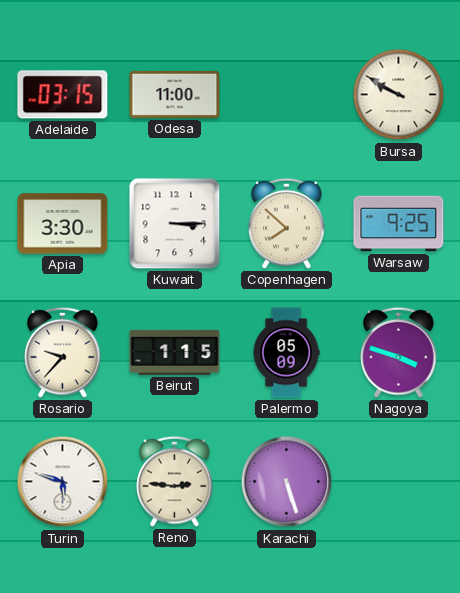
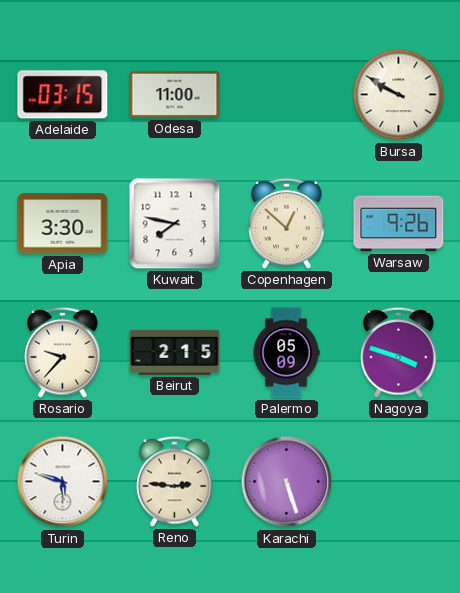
Kuwait: 3:15 -> 7:47
Copenhagen: 7:52 -> 12:52
Warsaw: 9:25 -> 9:26
Beirut: 1:15 -> 2:15
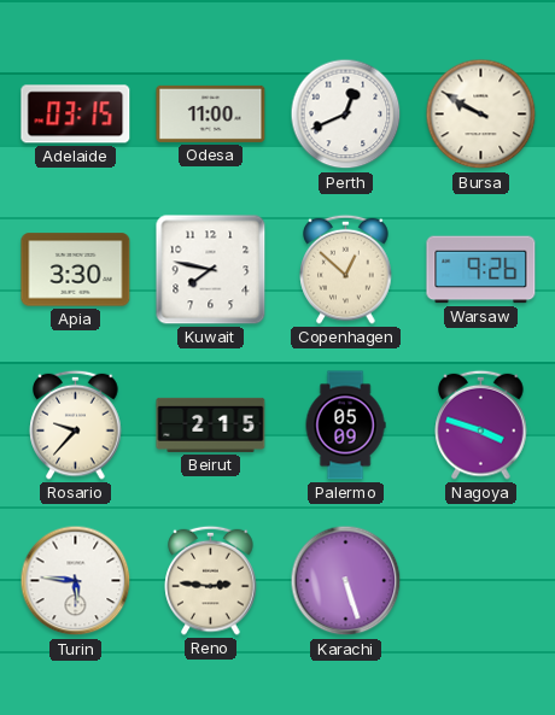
Perth: none -> 12:41
Turin: 5:48 -> 5:46
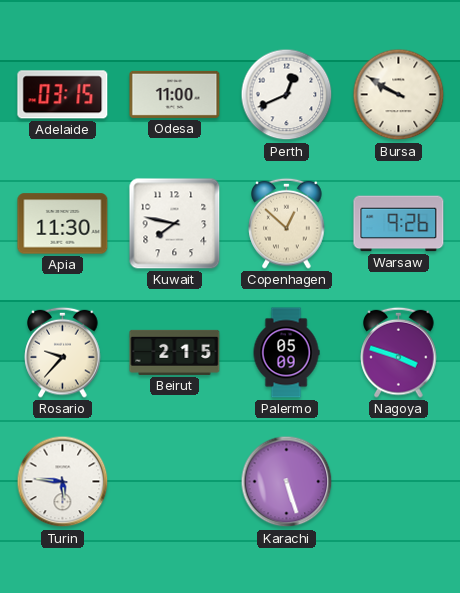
Apia: 3:30 -> 11:30
Reno: 2:46 -> none
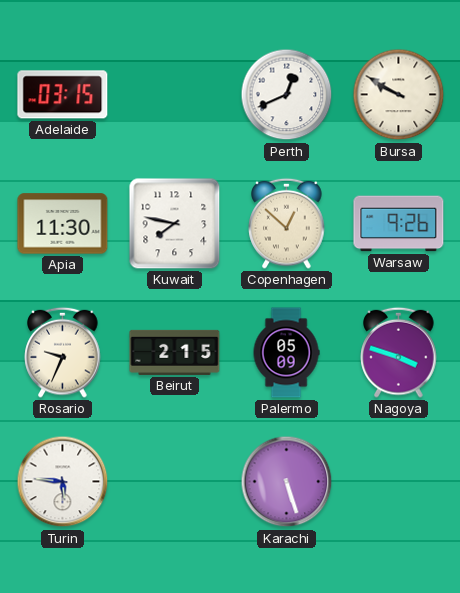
Odesa: 11:00 -> none
Rosario: 9:37 -> 9:34
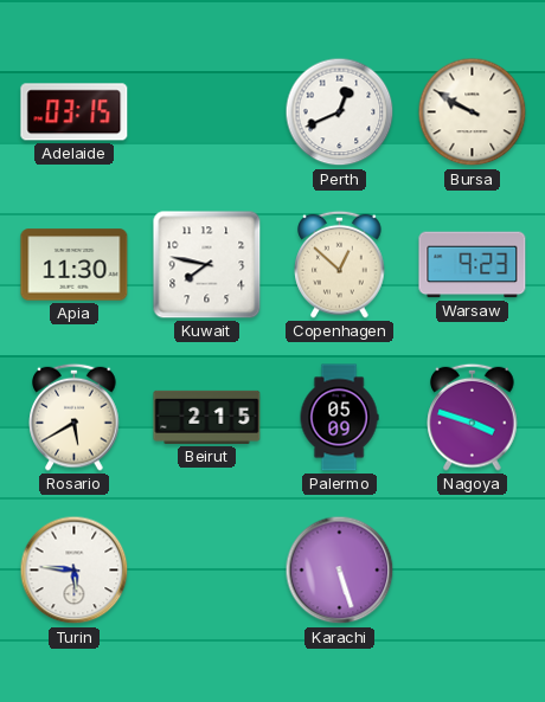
Warsaw: 9:26 -> 9:23
Rosario: 9:34 -> 5:40
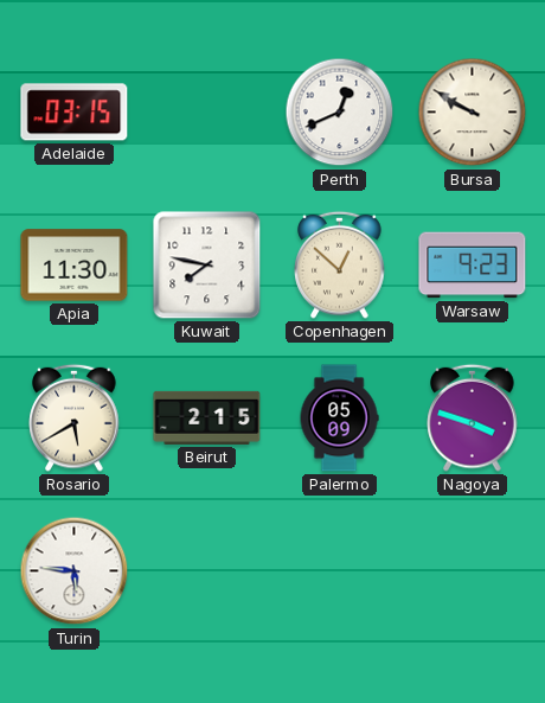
Karachi: 5:27 -> none
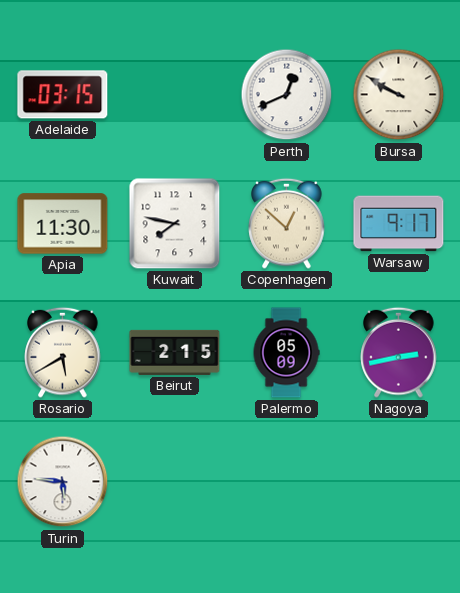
Warsaw: 9:23 -> 9:17
Nagoya: 3:48 -> 2:43
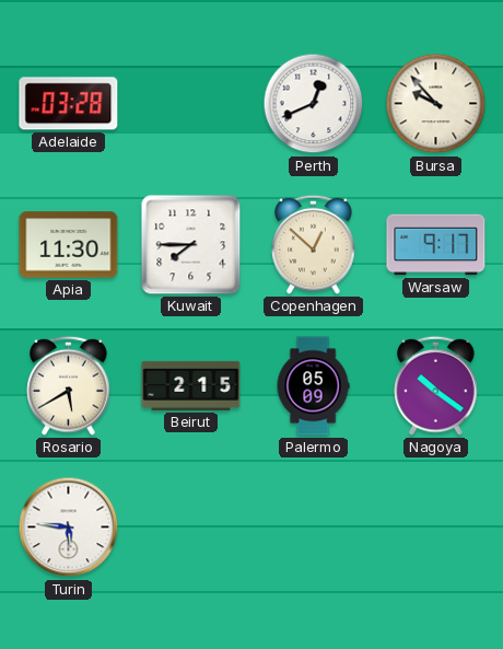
Adelaide: 03:15 -> 03:28
Bursa: 9:50 -> 9:53
Kuwait: 7:47 -> 7:45
Nagoya: 2:43 -> 10:21
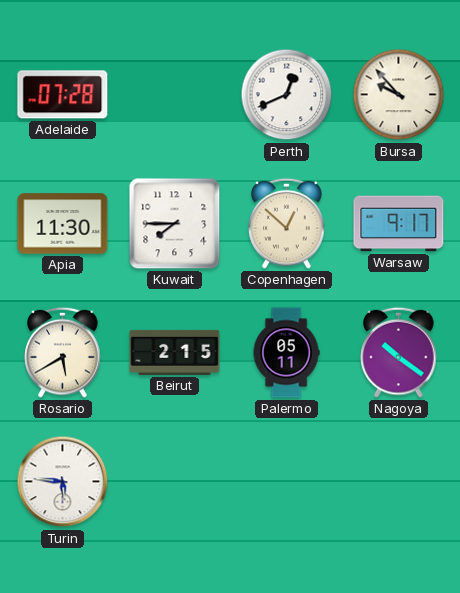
Adelaide: 03:28 -> 07:28
Palermo: 05:09 -> 05:11
